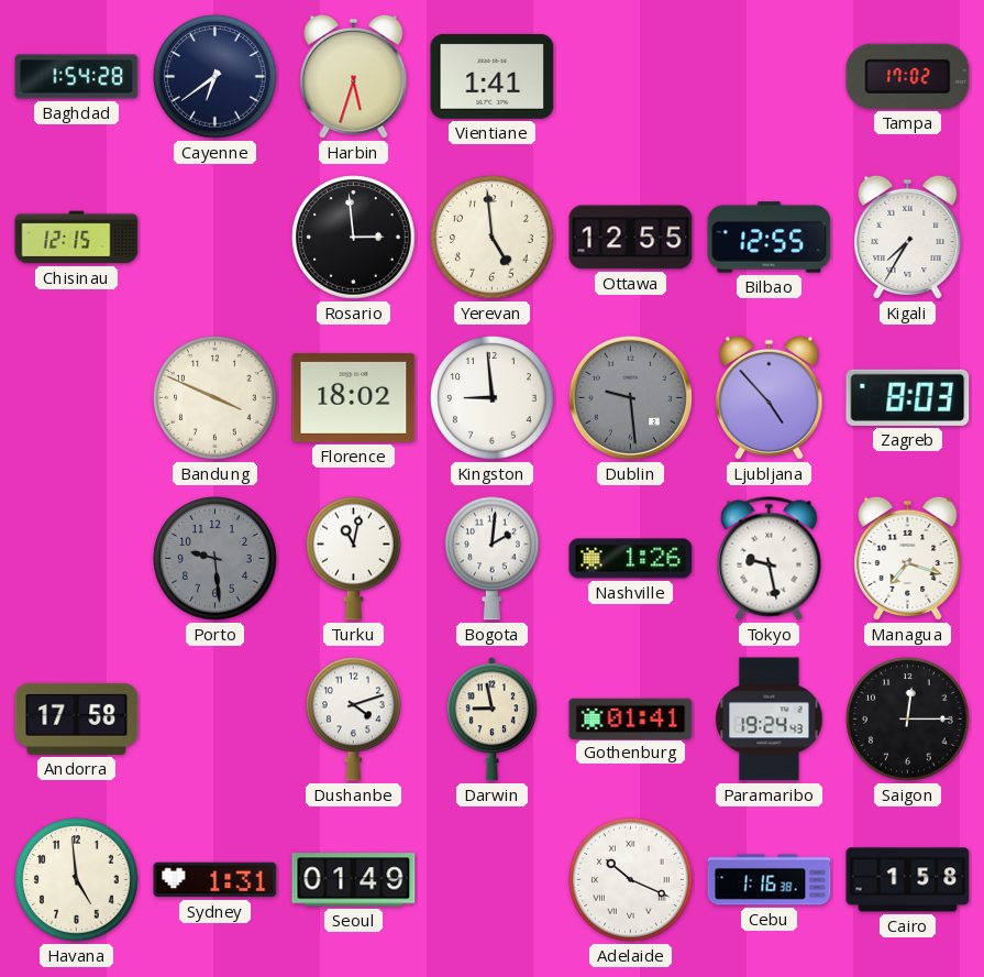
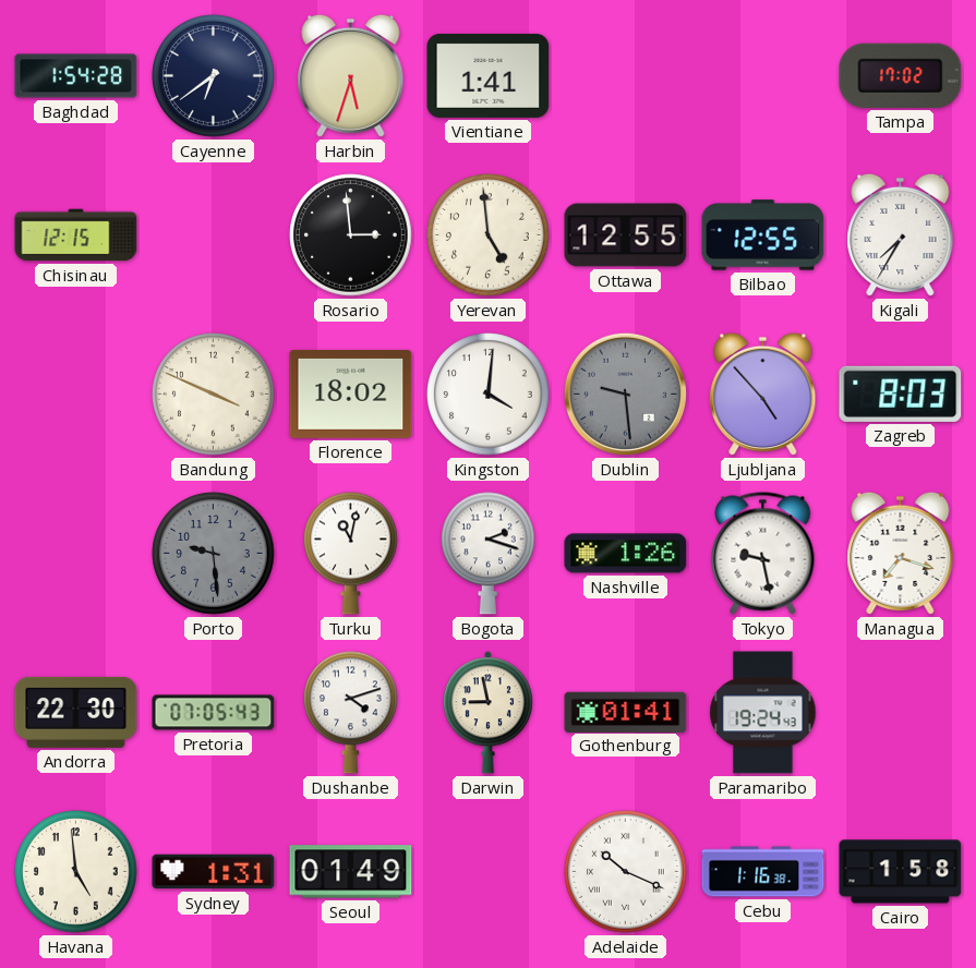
Kingston: 8:59 -> 4:01
Bogota: 2:01 -> 2:18
Andorra: 17:58 -> 22:30
Pretoria: none -> 07:05
Saigon: 12:15 -> none
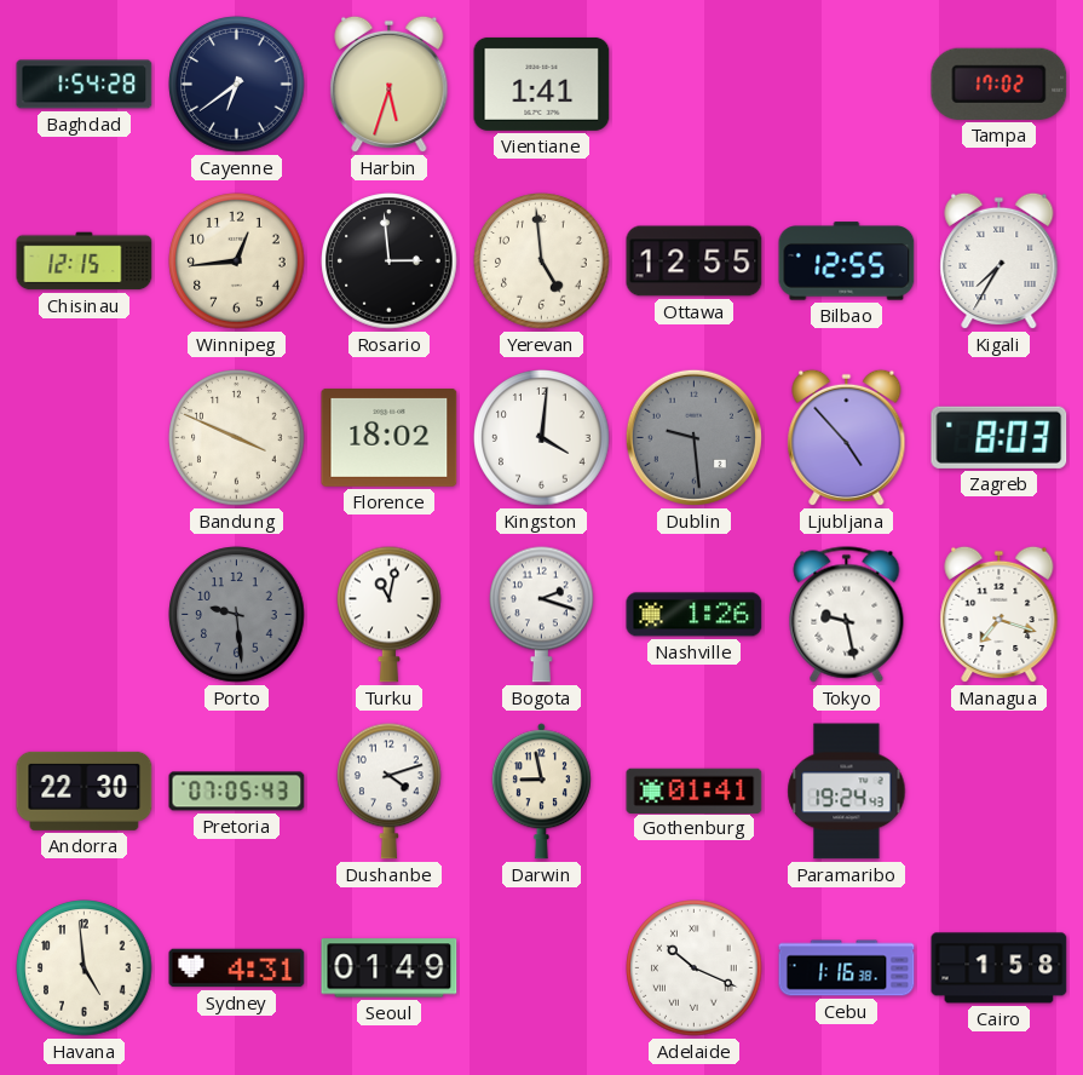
Winnipeg: none -> 12:44
Sydney: 1:31 -> 4:31
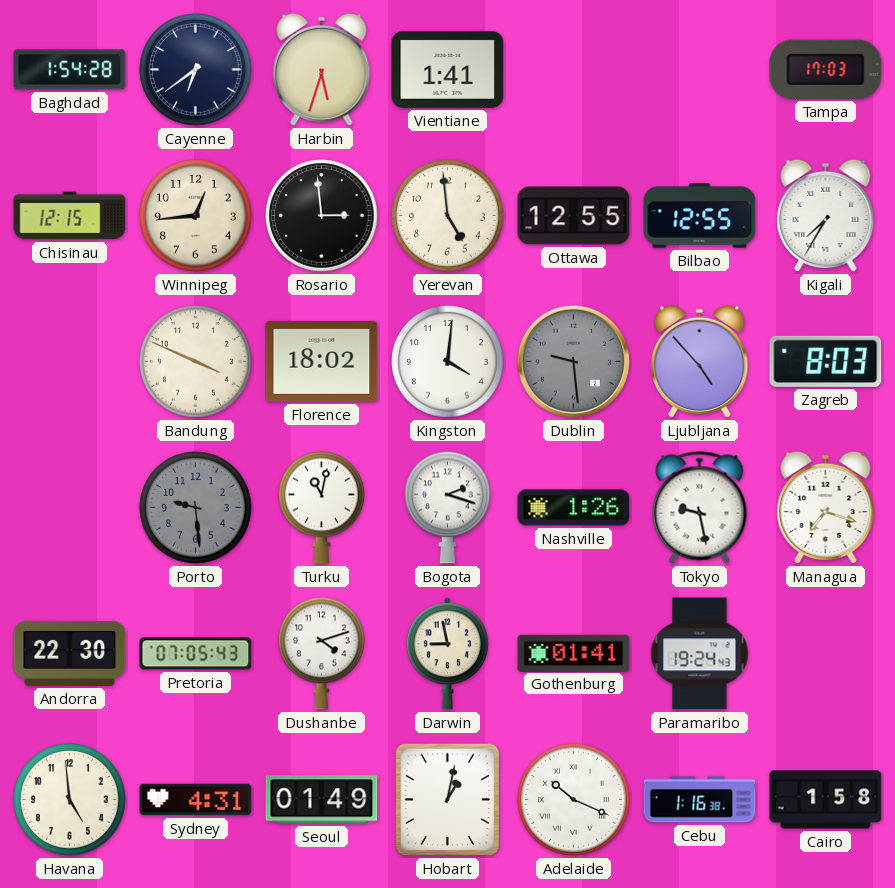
Tampa: 17:02 -> 17:03
Hobart: none -> 1:02
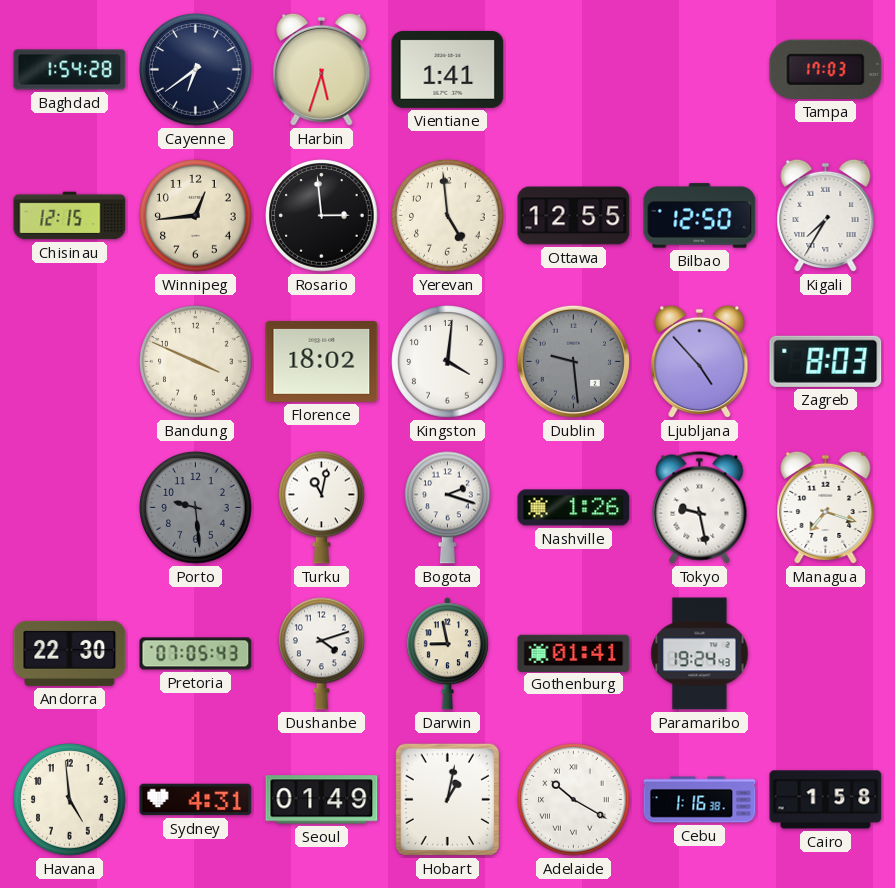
Bilbao: 12:55 -> 12:50
Adelaide: 10:19 -> 10:20
